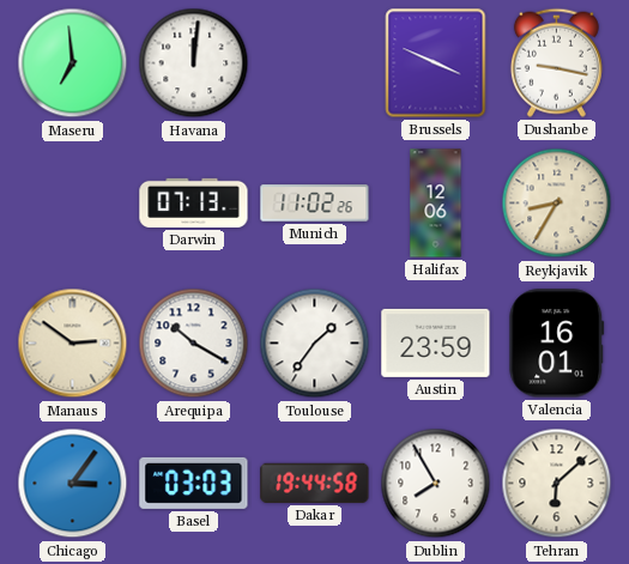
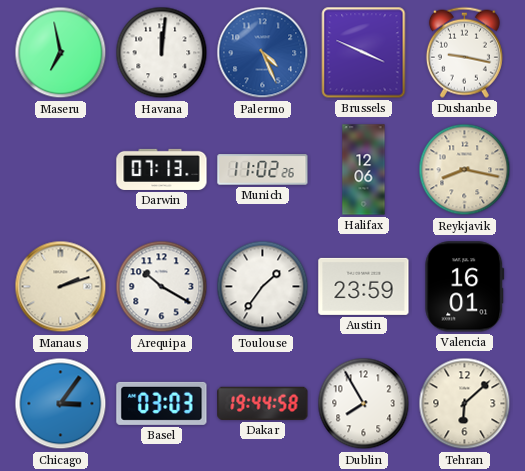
Maseru: 6:59 -> 6:58
Palermo: none -> 4:26
Reykjavik: 8:35 -> 8:17
Manaus: 2:51 -> 2:12
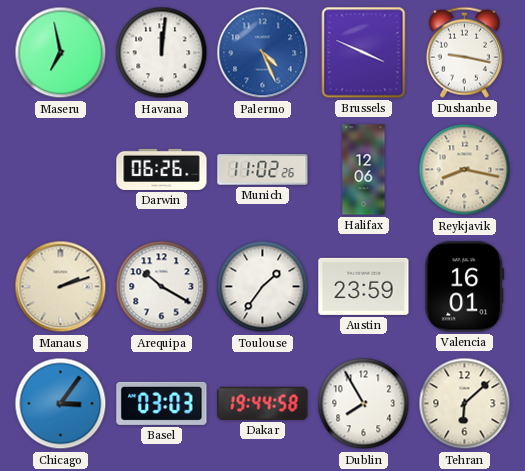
Darwin: 07:13 -> 06:26
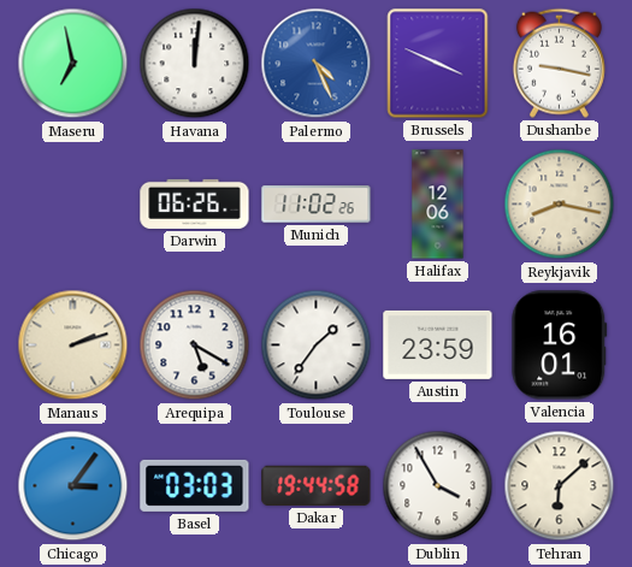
Arequipa: 10:20 -> 5:20
Dublin: 7:55 -> 3:55
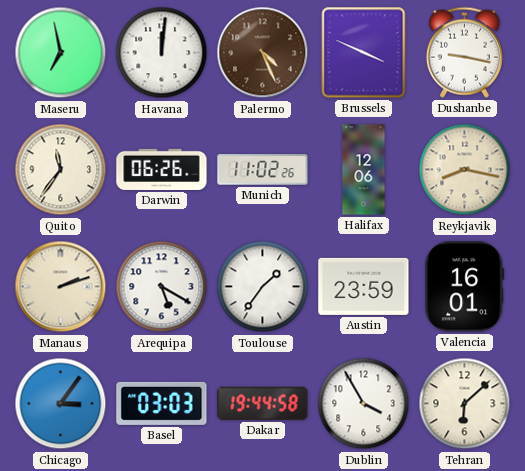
Palermo dial: blue -> brown
Quito: none -> 11:36
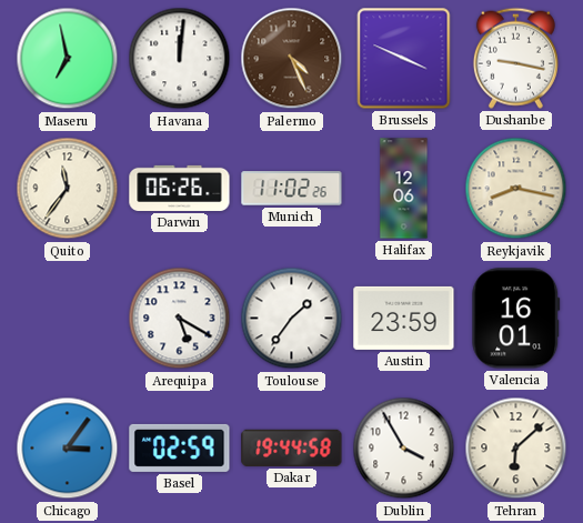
Manaus: 2:12 -> none
Basel: 03:03 -> 02:59
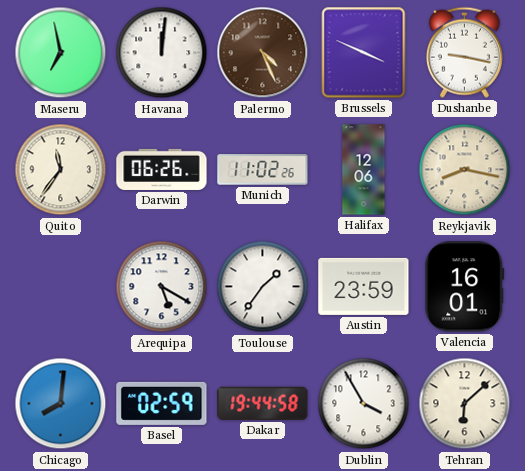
Chicago: 3:06 -> 8:01
